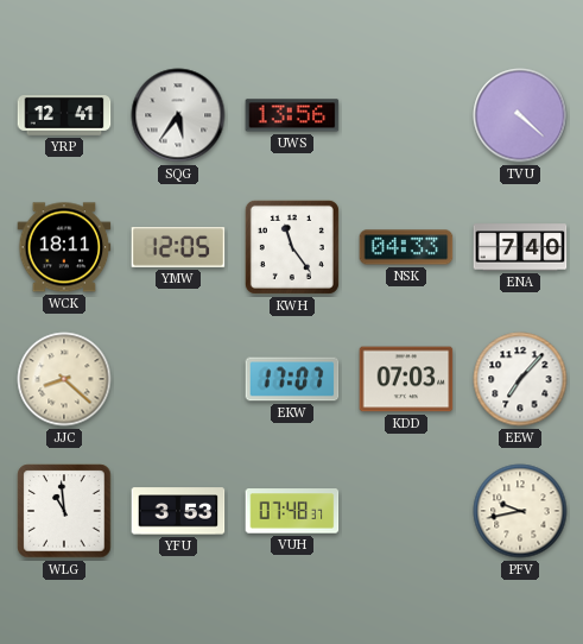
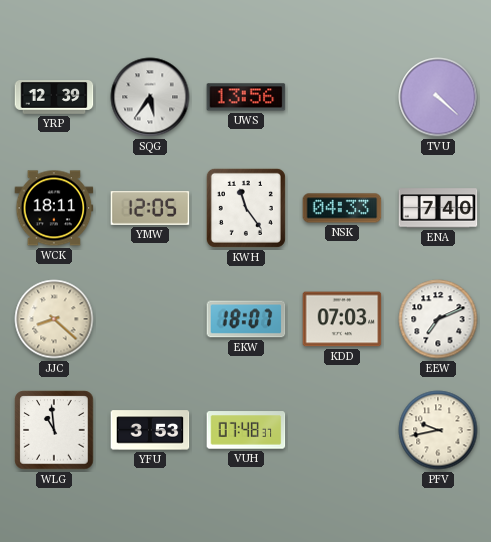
YRP: 12:41 -> 12:39
EKW: 17:07 -> 18:07
EEW: 7:07 -> 7:11
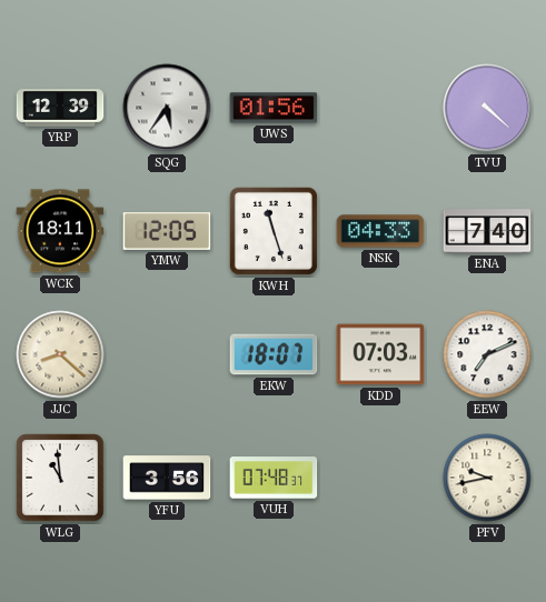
UWS: 13:56 -> 01:56
KWH: 11:24 -> 11:27
YFU: 3:53 -> 3:56
